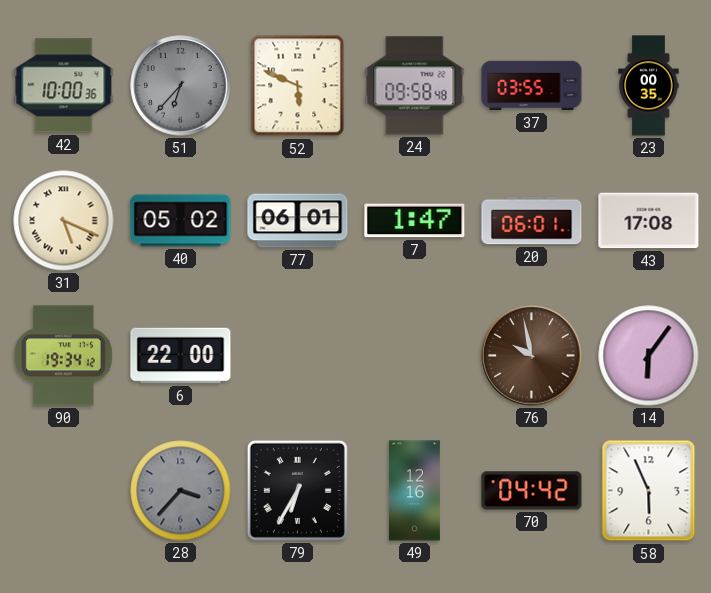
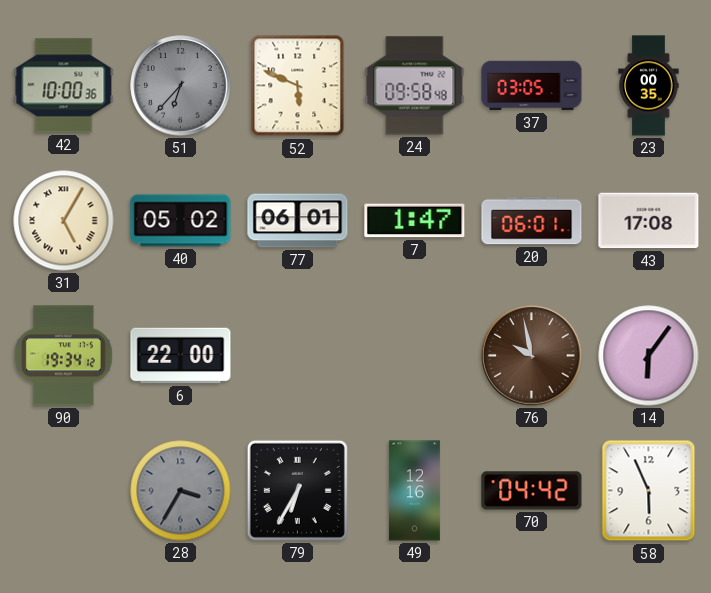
37: 03:55 -> 03:05
31: 5:19 -> 5:05
28: 3:37 -> 3:35
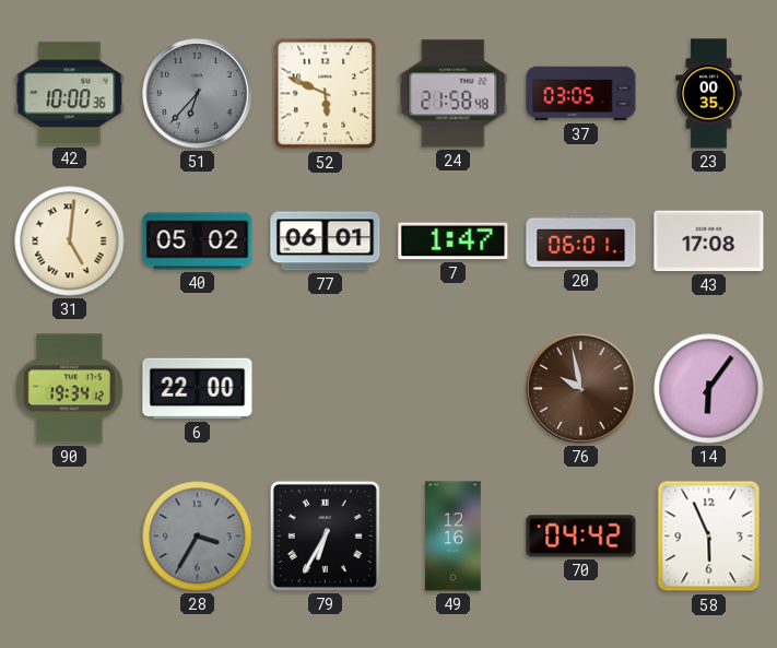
24: 09:58 -> 21:58
31: 5:05 -> 5:01
